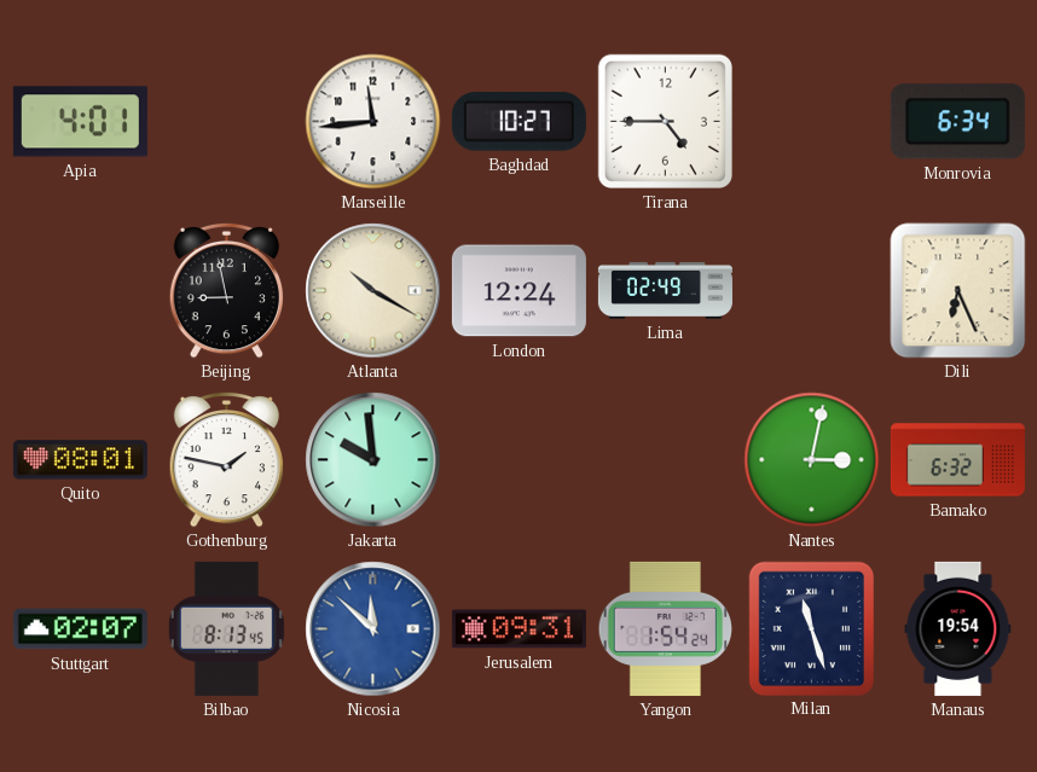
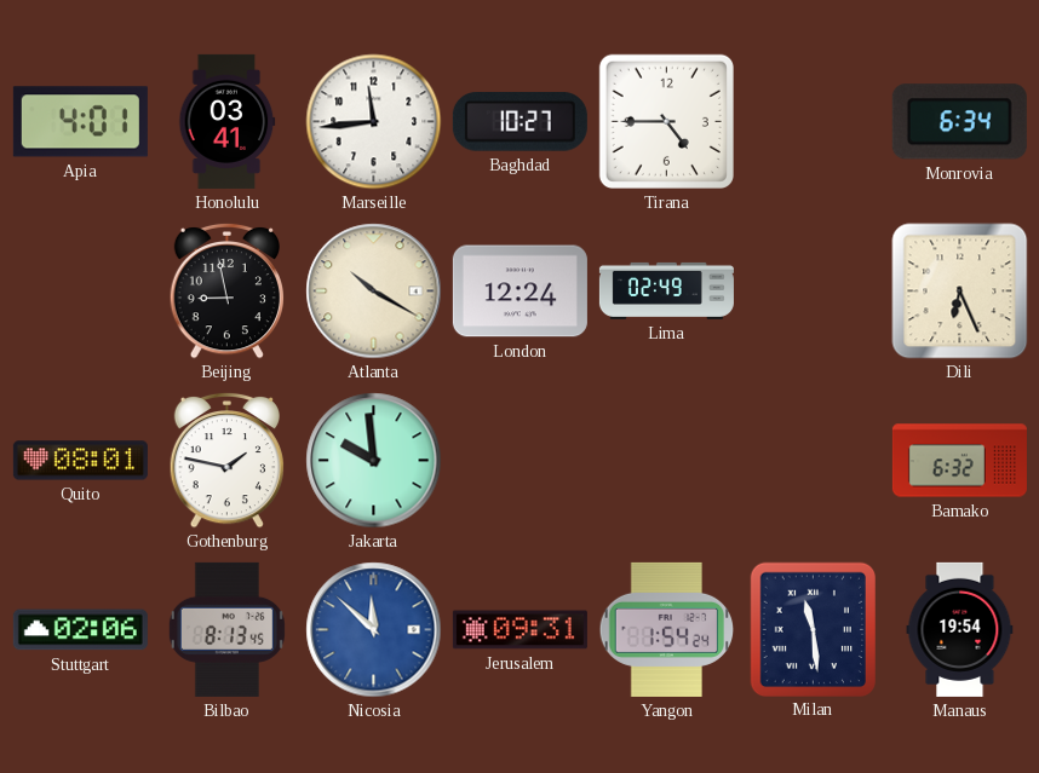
Honolulu: none -> 03:41
Nantes: 3:02 -> none
Stuttgart: 02:07 -> 02:06
Milan: 11:27 -> 11:29
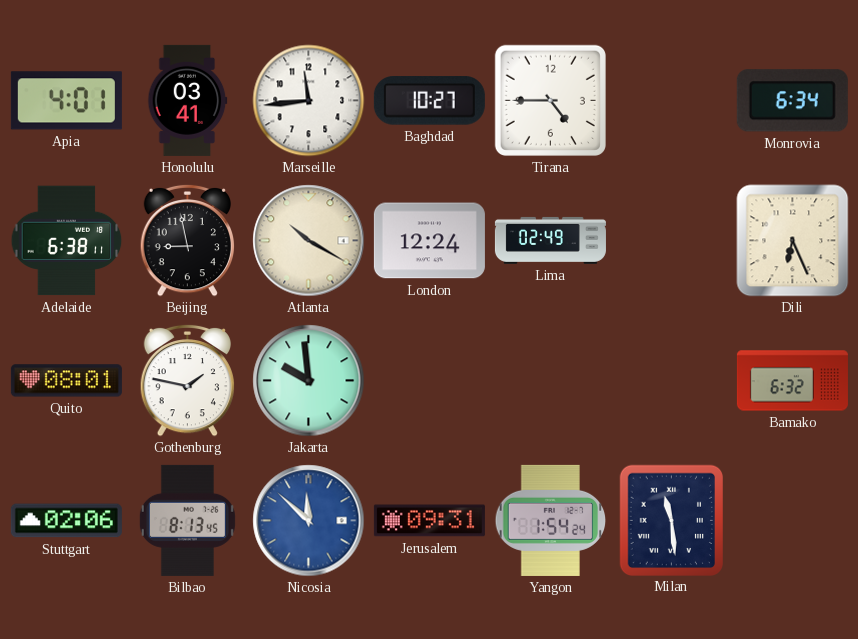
Adelaide: none -> 6:38
Manaus: 19:54 -> none
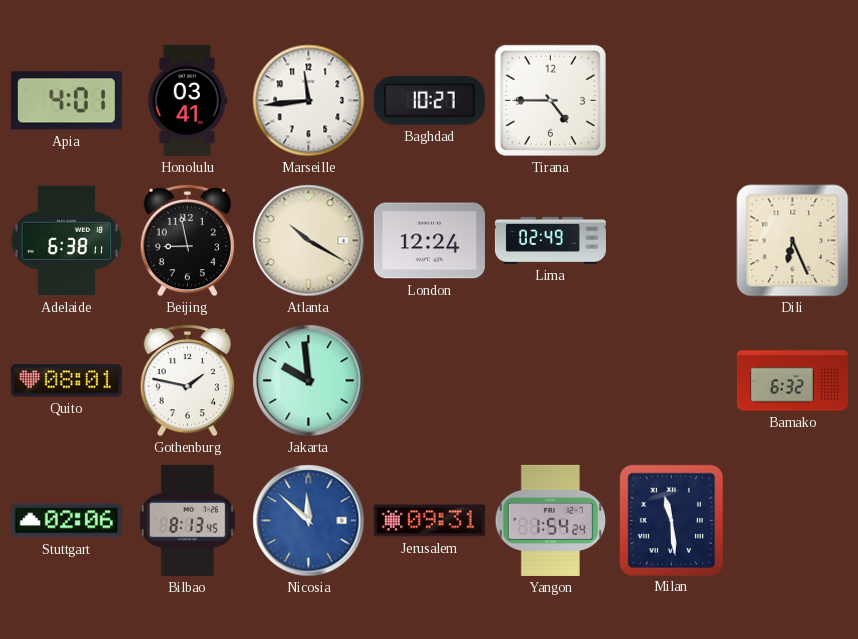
Monrovia: 6:34 -> none
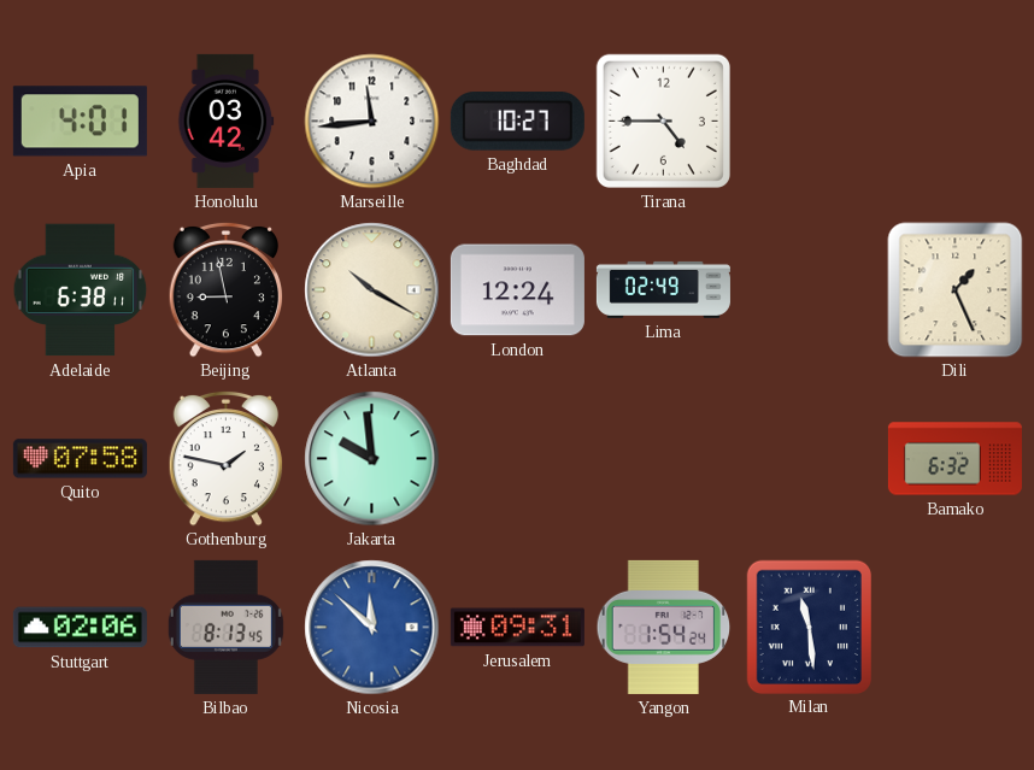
Honolulu: 03:41 -> 03:42
Dili: 6:26 -> 1:26
Quito: 08:01 -> 07:58
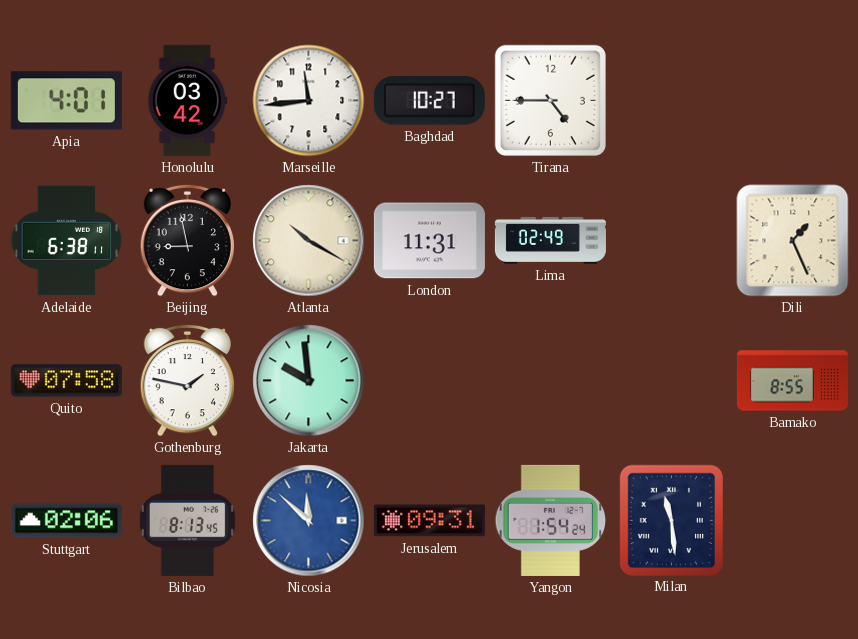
London: 12:24 -> 11:31
Bamako: 6:32 -> 8:55
